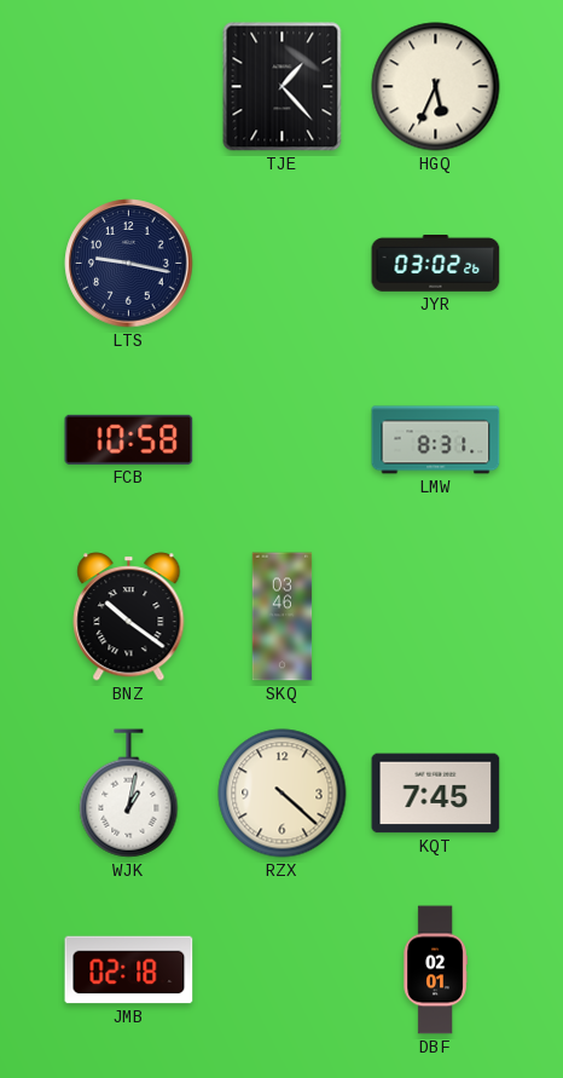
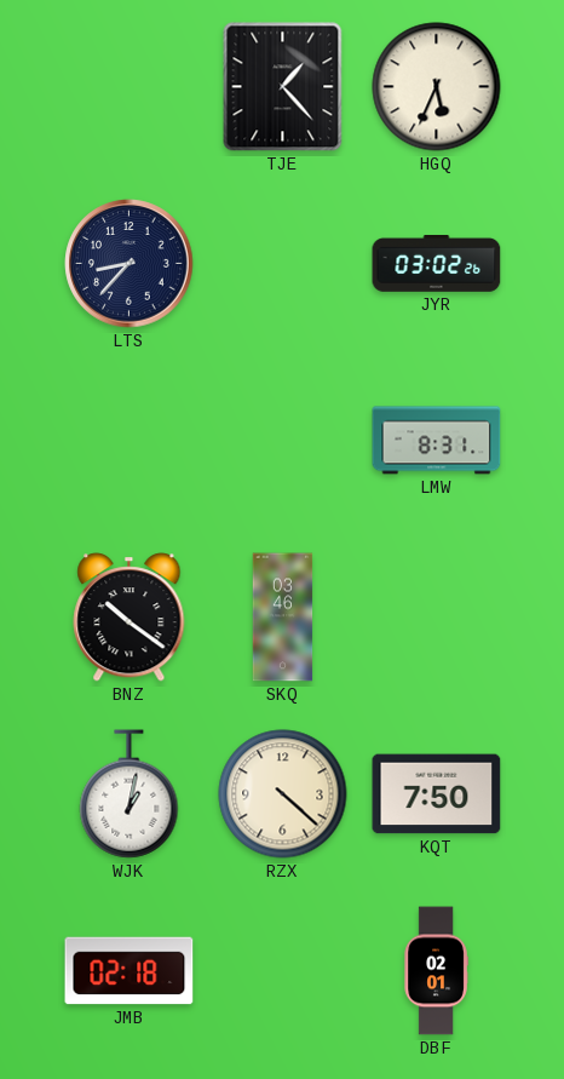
LTS: 9:17 -> 8:37
FCB: 10:58 -> none
KQT: 7:45 -> 7:50
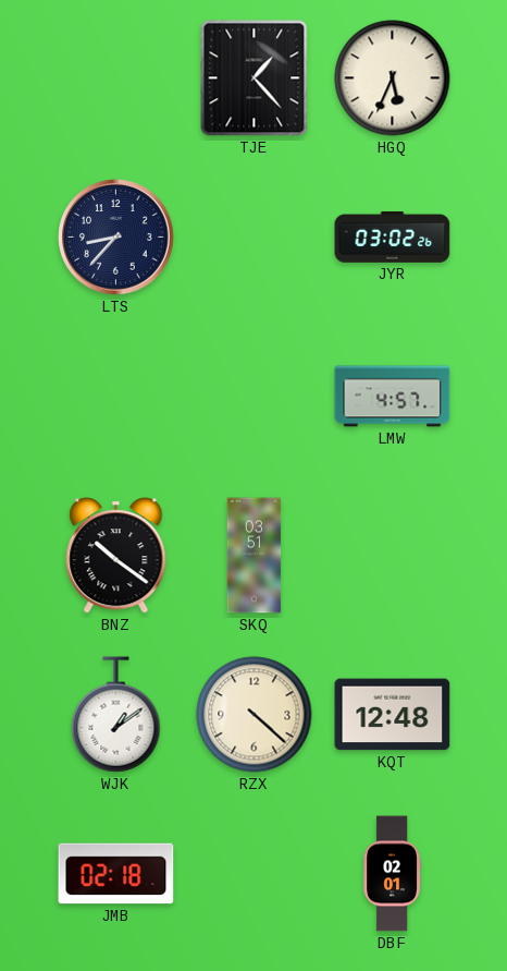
LMW: 8:31 -> 4:57
SKQ: 03:46 -> 03:51
WJK: 1:02 -> 1:09
KQT: 7:50 -> 12:48
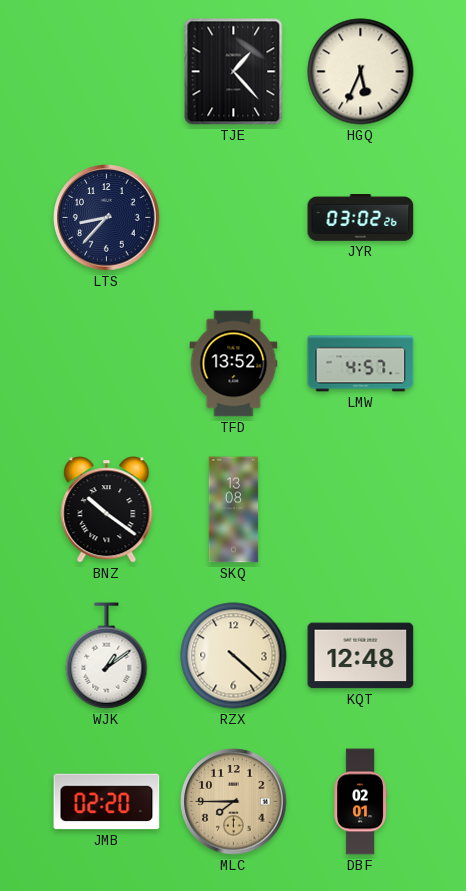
TFD: none -> 13:52
SKQ: 03:51 -> 13:08
JMB: 02:18 -> 02:20
MLC: none -> 7:45
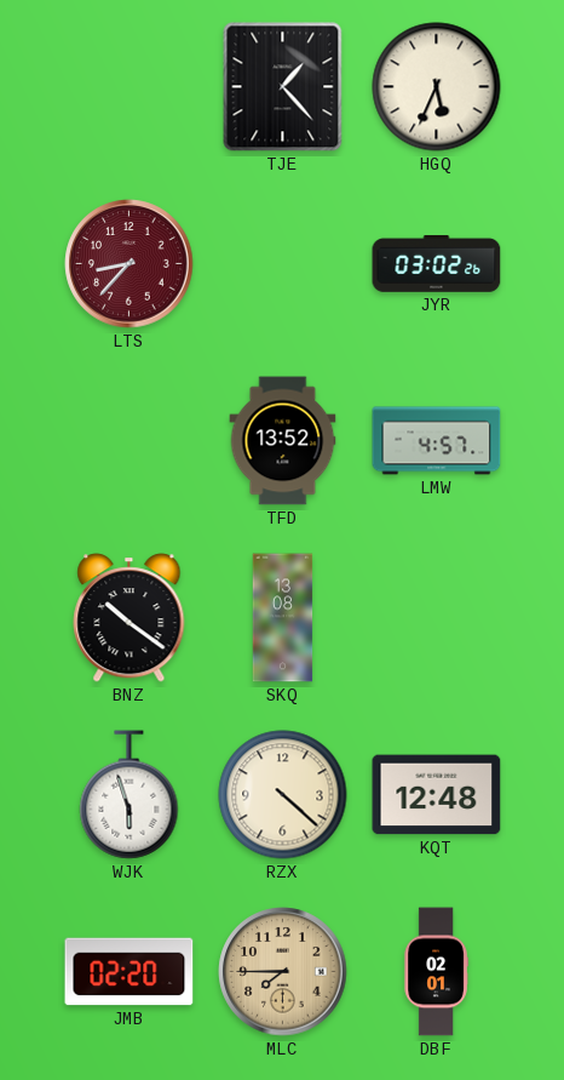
LTS dial: navy -> burgundy
WJK: 1:09 -> 5:57
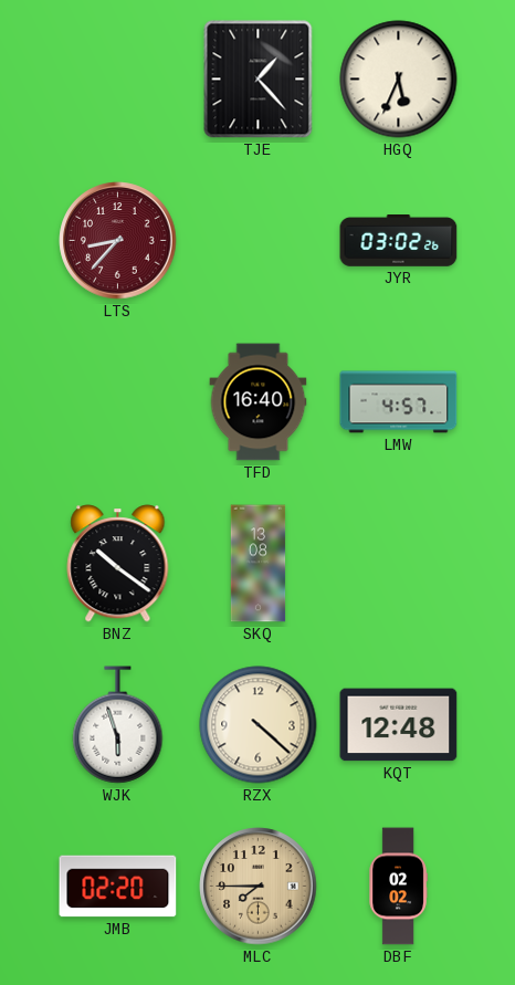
TFD: 13:52 -> 16:40
DBF: 02:01 -> 02:02
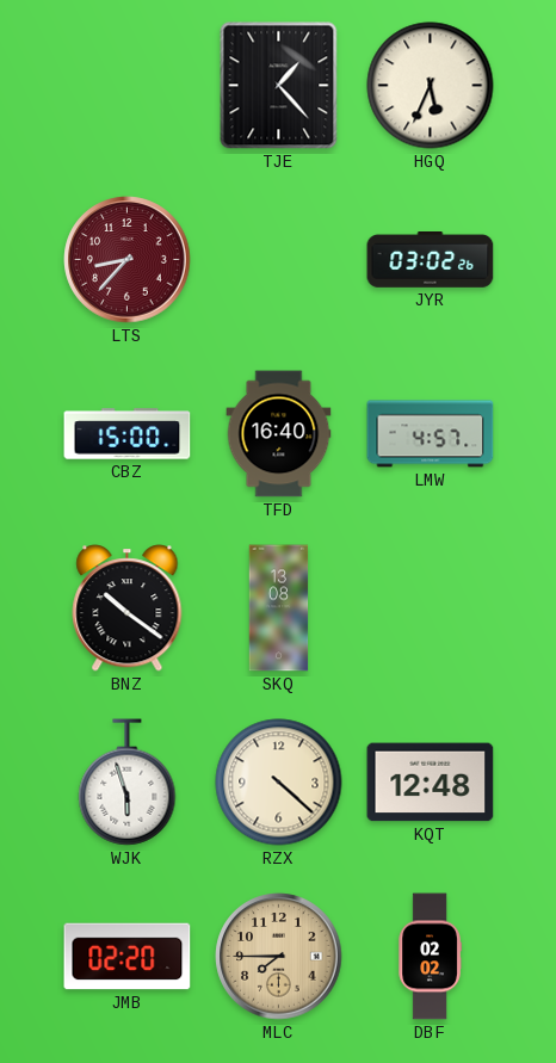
CBZ: none -> 15:00
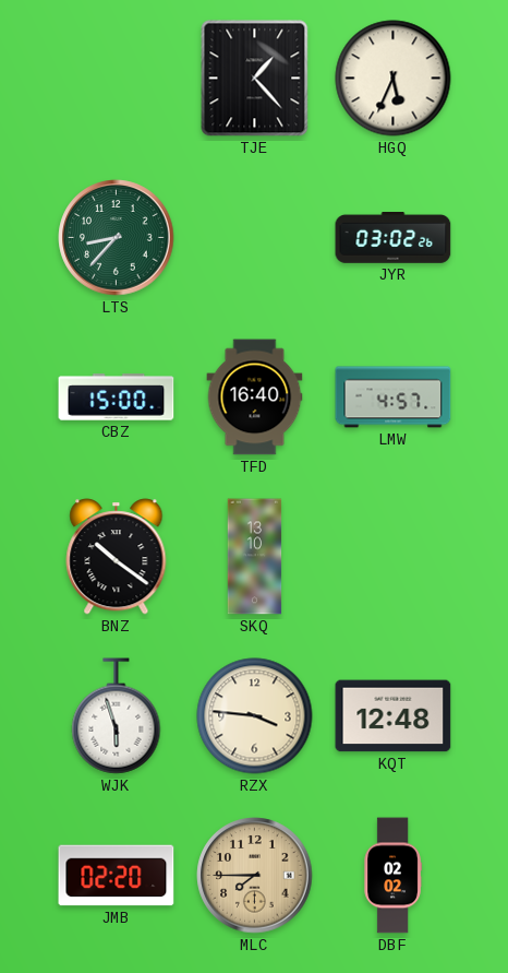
LTS dial: burgundy -> green
SKQ: 13:08 -> 13:10
RZX: 4:22 -> 3:46
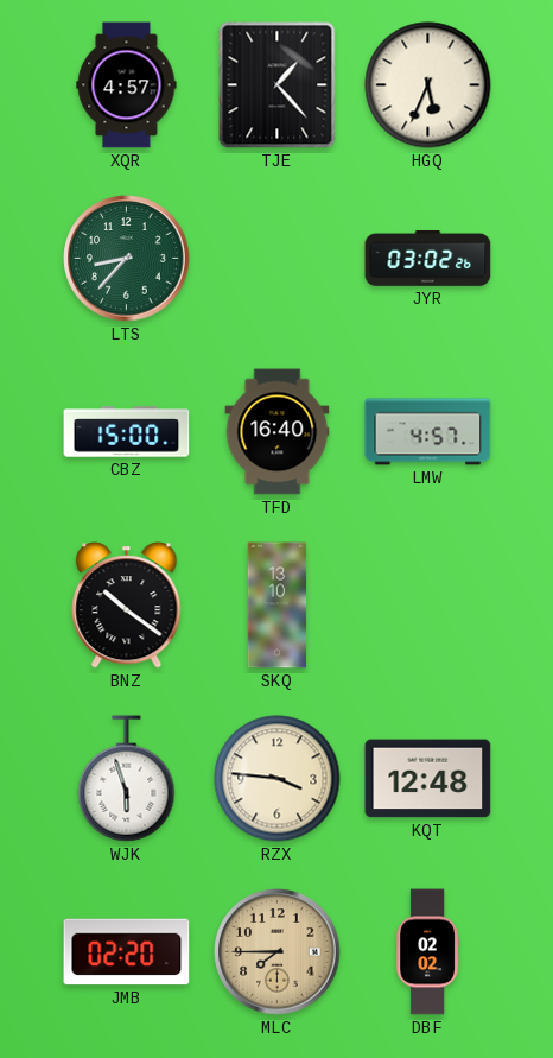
XQR: none -> 4:57
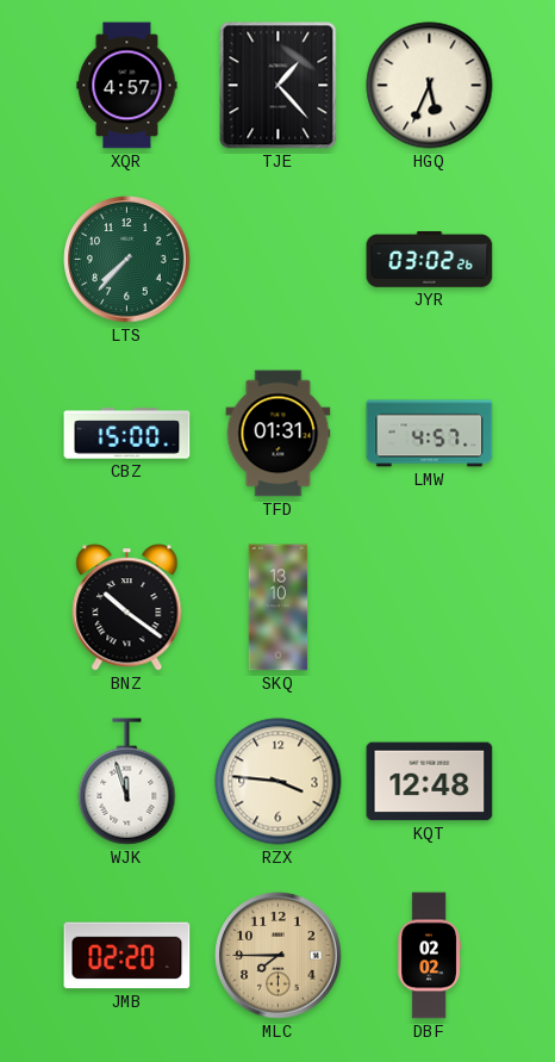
LTS: 8:37 -> 7:37
TFD: 16:40 -> 01:31
WJK: 5:57 -> 11:57
